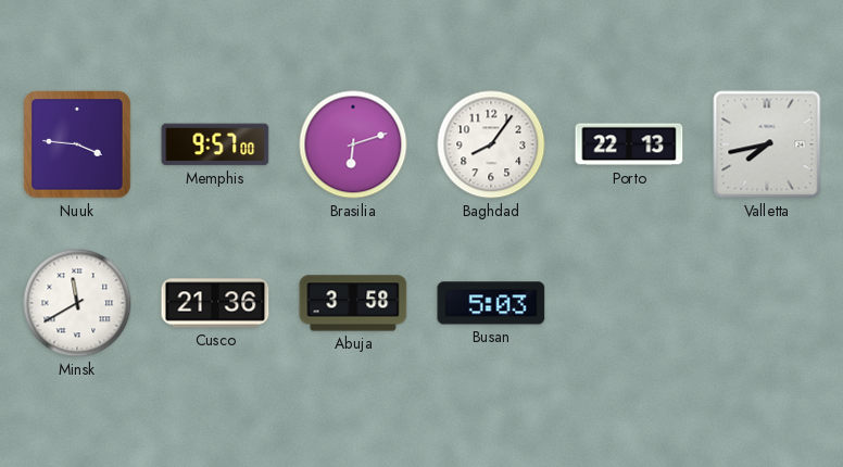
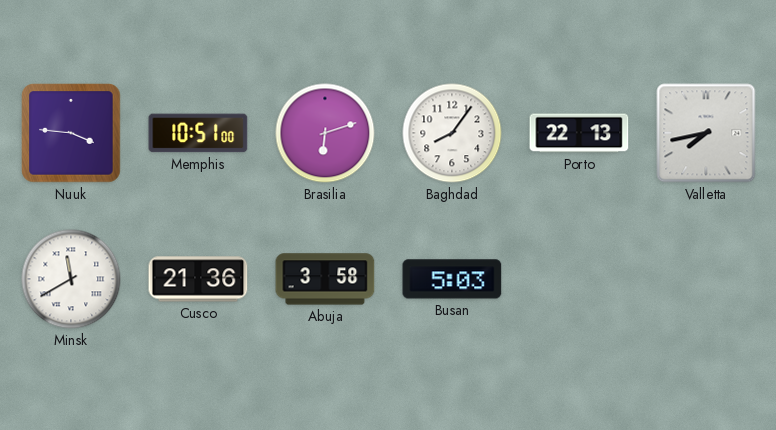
Memphis: 9:57 -> 10:51
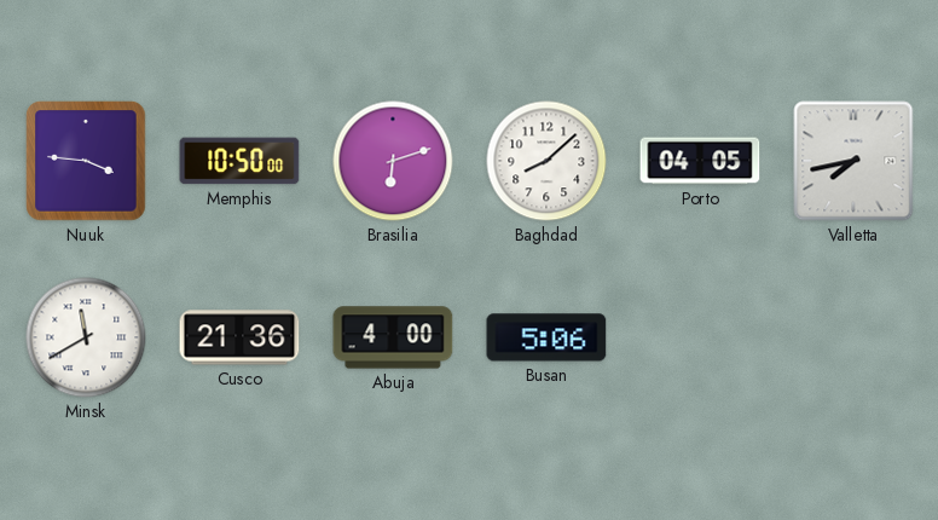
Memphis: 10:51 -> 10:50
Baghdad: 8:06 -> 8:08
Porto: 22:13 -> 04:05
Abuja: 3:58 -> 4:00
Busan: 5:03 -> 5:06
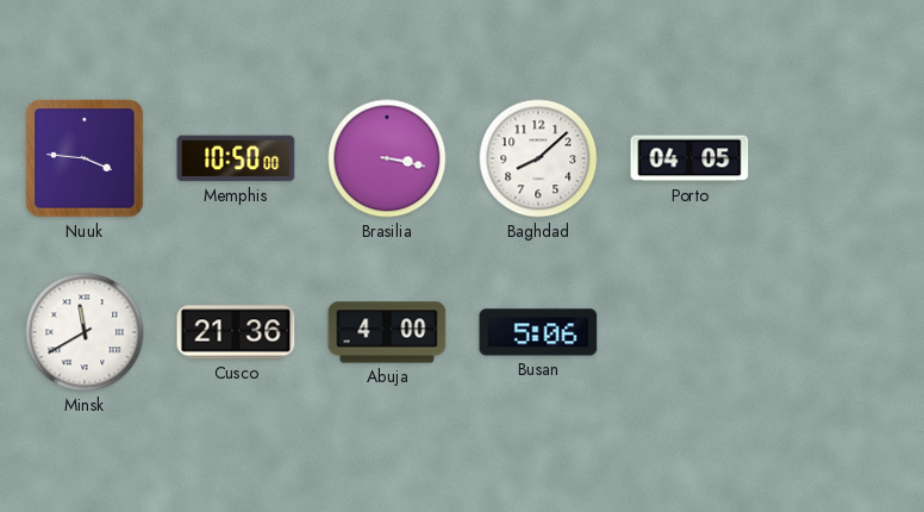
Brasilia: 6:12 -> 3:17
Valletta: 7:43 -> none
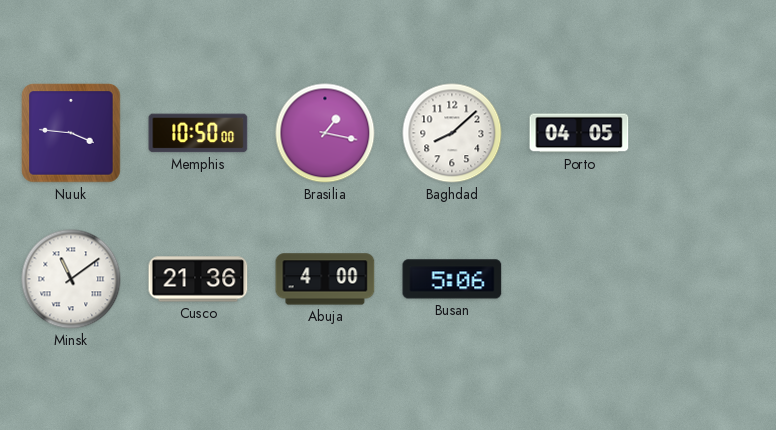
Brasilia: 3:17 -> 1:17
Minsk: 11:40 -> 11:09
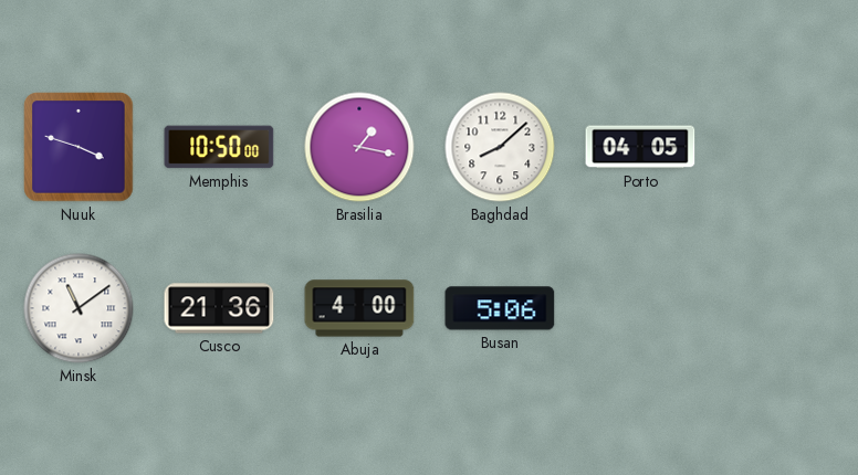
Nuuk: 3:46 -> 3:48
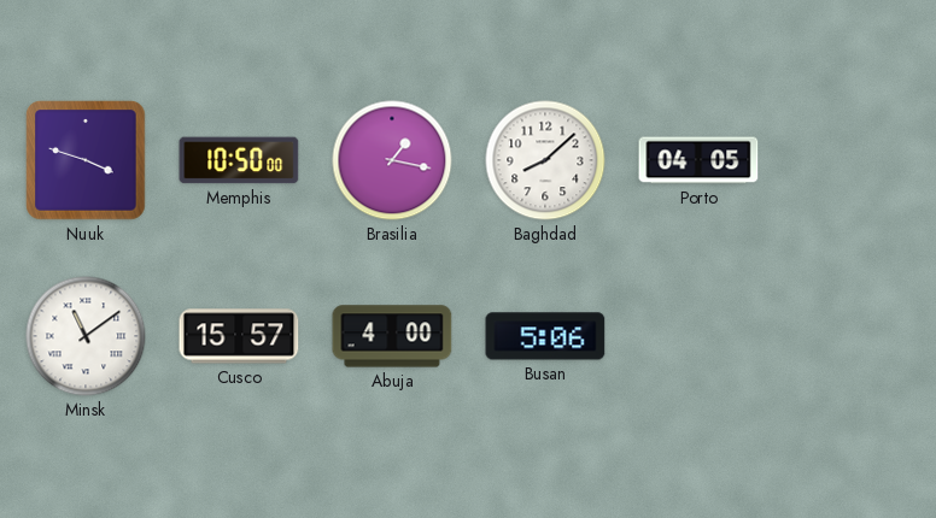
Cusco: 21:36 -> 15:57
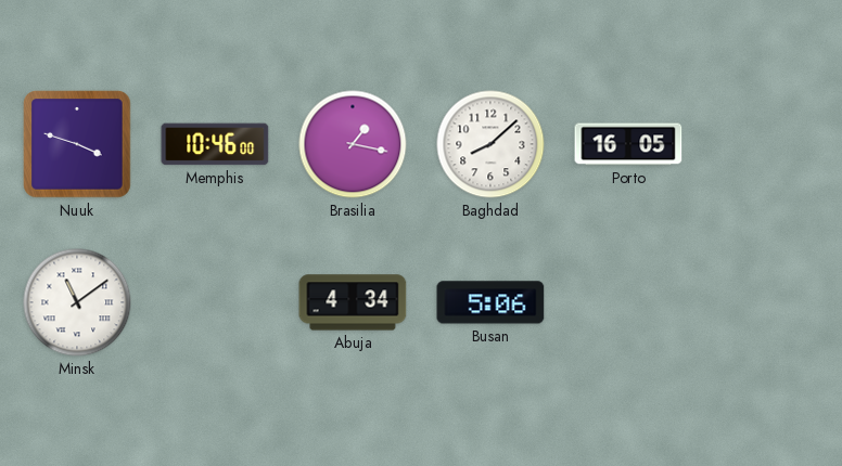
Memphis: 10:50 -> 10:46
Porto: 04:05 -> 16:05
Cusco: 15:57 -> none
Abuja: 4:00 -> 4:34
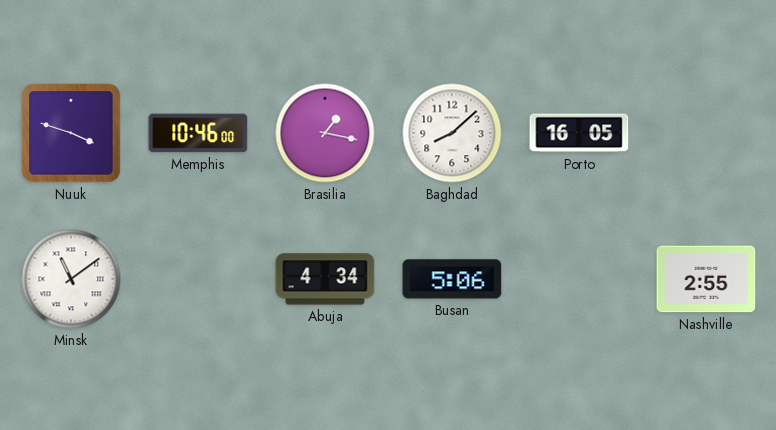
Nashville: none -> 2:55
